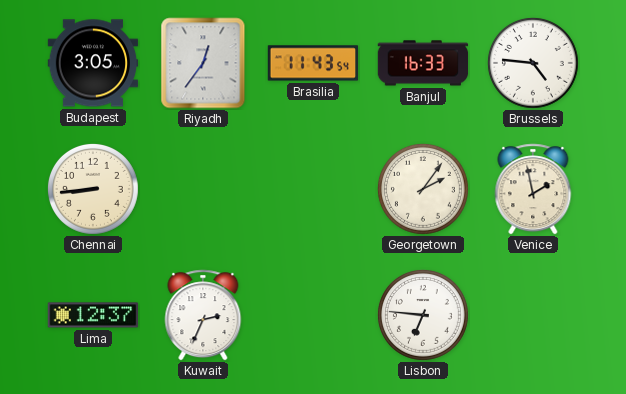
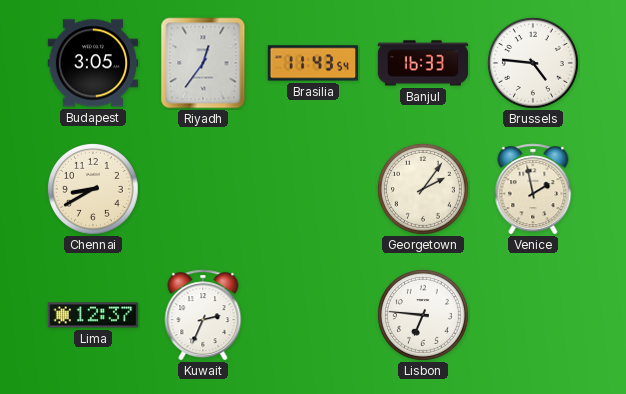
Chennai: 8:44 -> 8:40
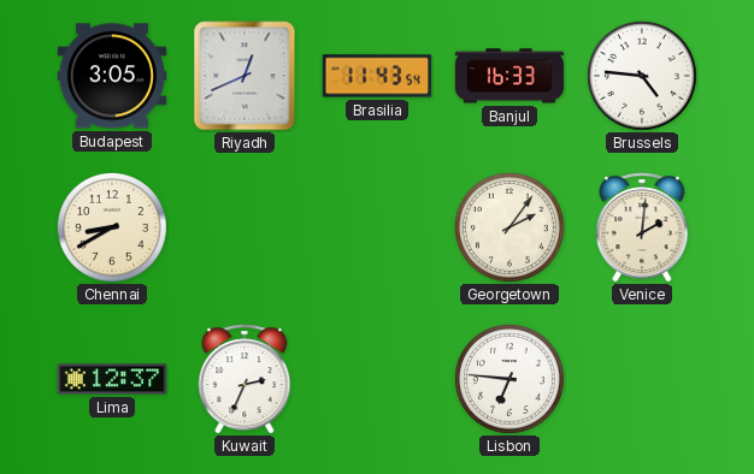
Riyadh: 12:36 -> 12:41
Venice: 1:58 -> 2:01
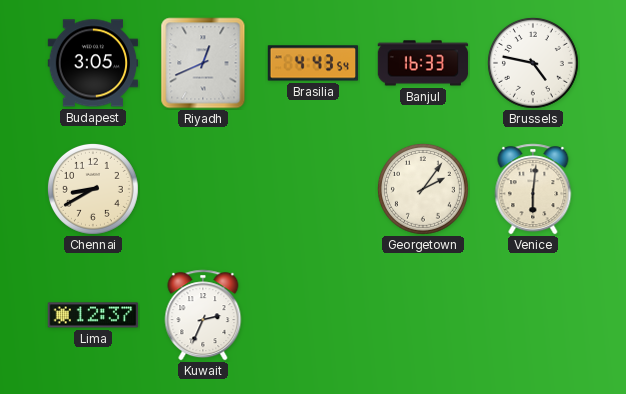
Brasilia: 11:43 -> 4:43
Brussels: 4:46 -> 4:47
Venice: 2:01 -> 6:01
Lisbon: 6:46 -> none
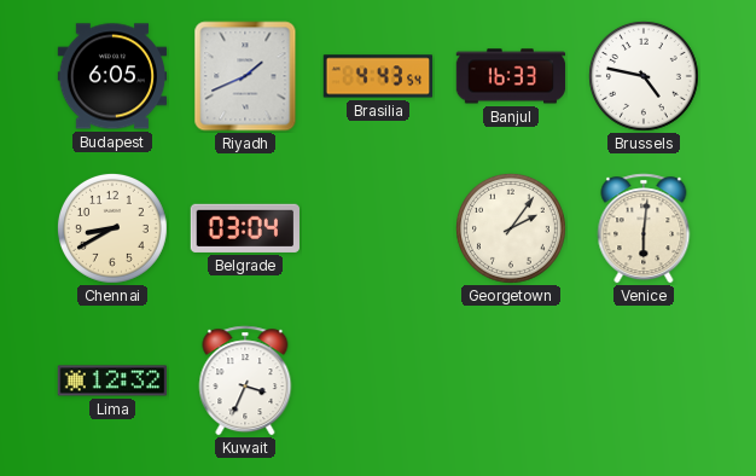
Budapest: 3:05 -> 6:05
Riyadh: 12:41 -> 1:41
Belgrade: none -> 03:04
Lima: 12:37 -> 12:32
Kuwait: 2:34 -> 3:34
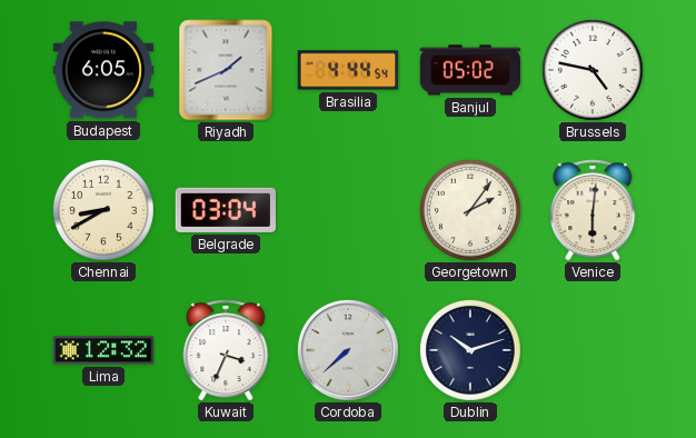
Brasilia: 4:43 -> 4:44
Banjul: 16:33 -> 05:02
Cordoba: none -> 7:38
Dublin: none -> 10:12
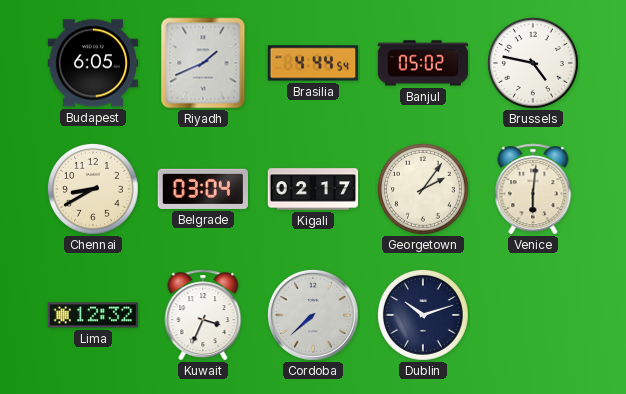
Kigali: none -> 02:17
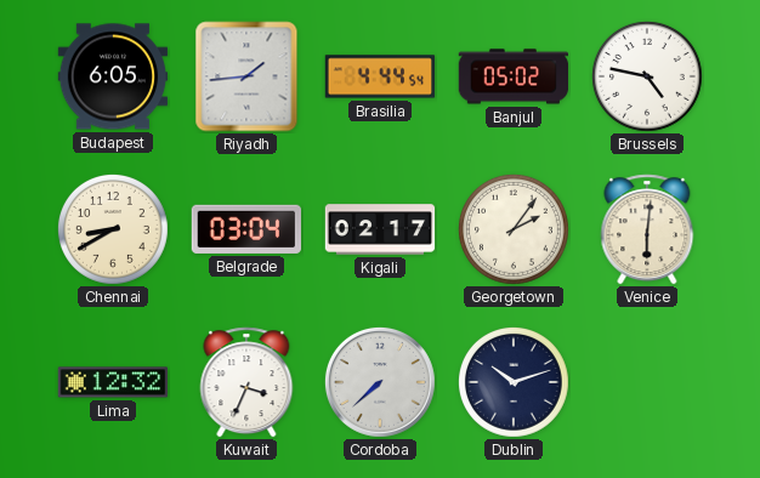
Riyadh: 1:41 -> 1:44
